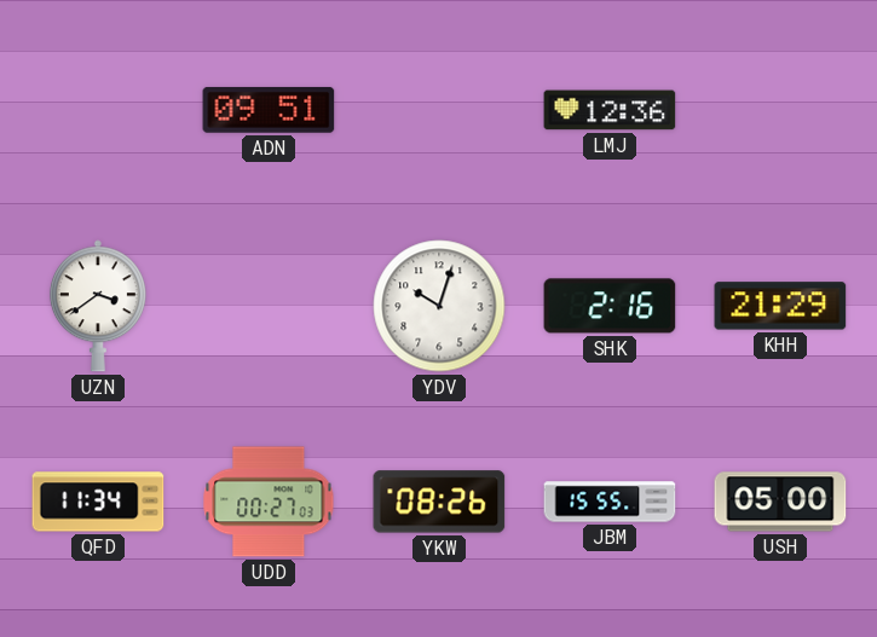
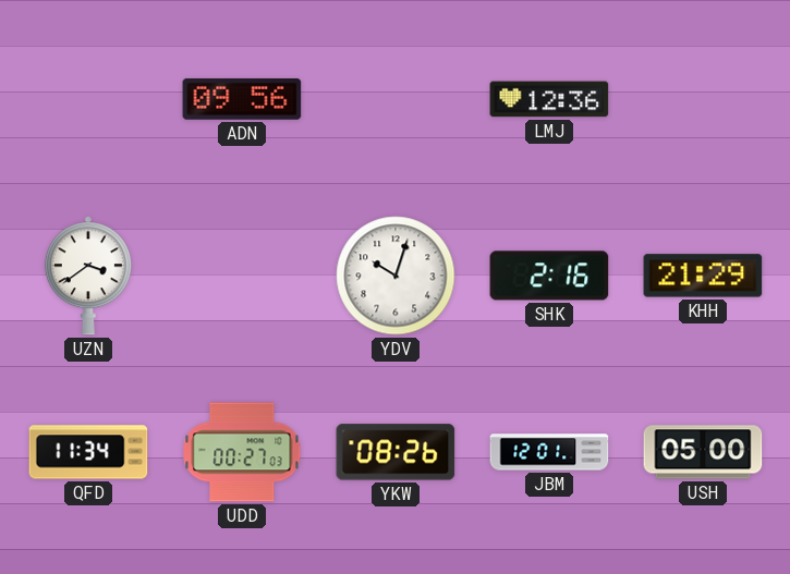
ADN: 09:51 -> 09:56
JBM: 15:55 -> 12:01
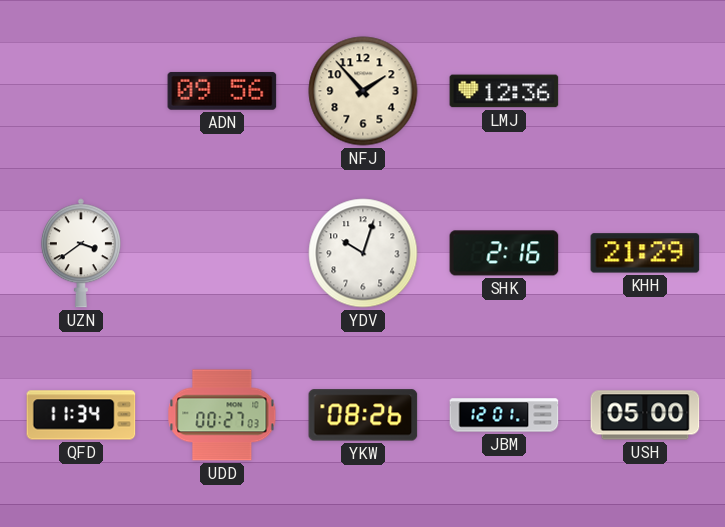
NFJ: none -> 1:53
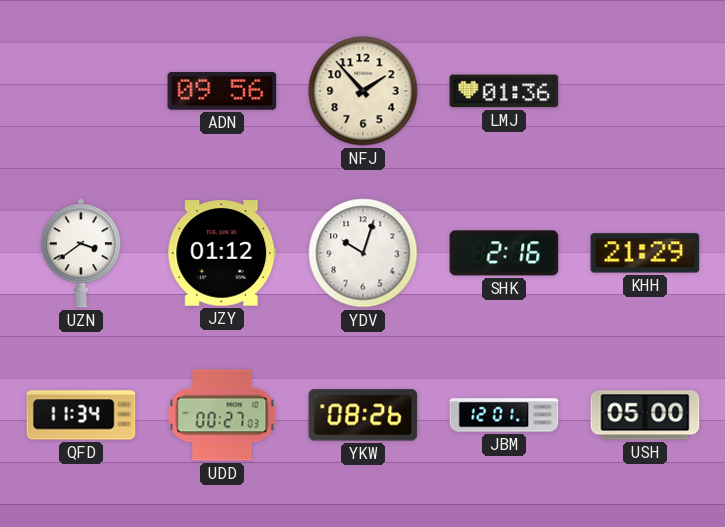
LMJ: 12:36 -> 01:36
JZY: none -> 01:12
